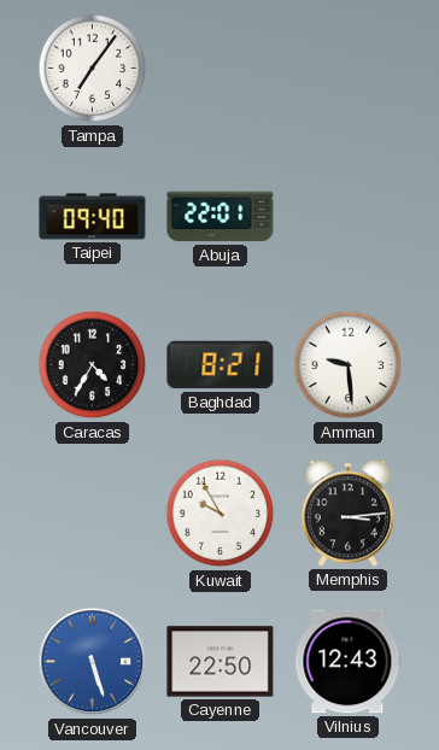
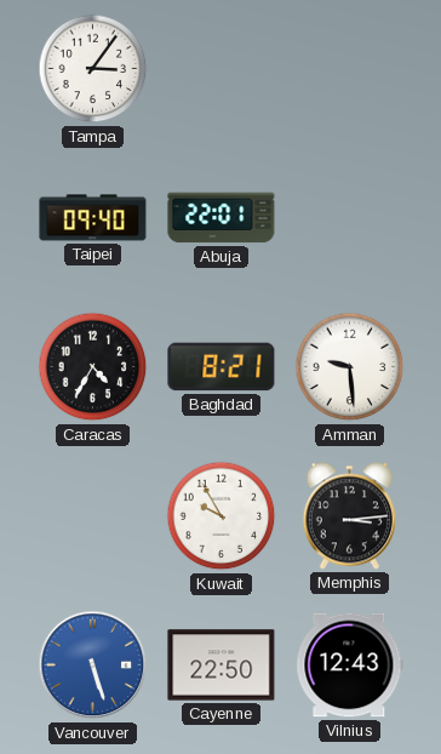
Tampa: 7:06 -> 3:06
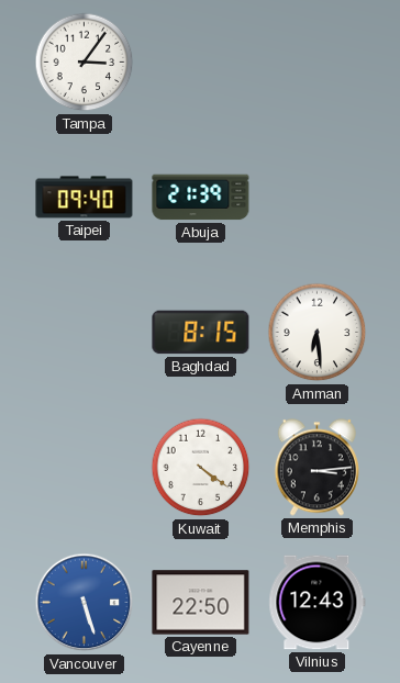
Abuja: 22:01 -> 21:39
Caracas: 4:35 -> none
Baghdad: 8:21 -> 8:15
Amman: 9:29 -> 6:29
Kuwait: 9:55 -> 4:21
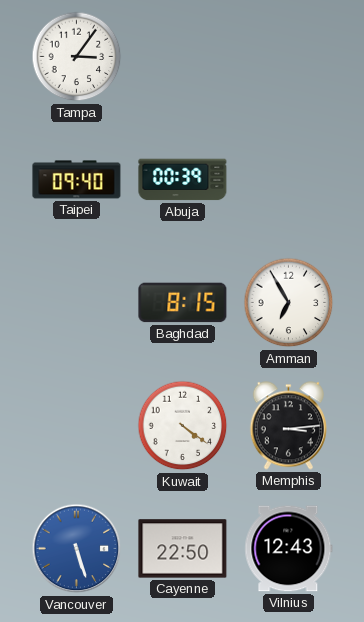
Abuja: 21:39 -> 00:39
Amman: 6:29 -> 6:55
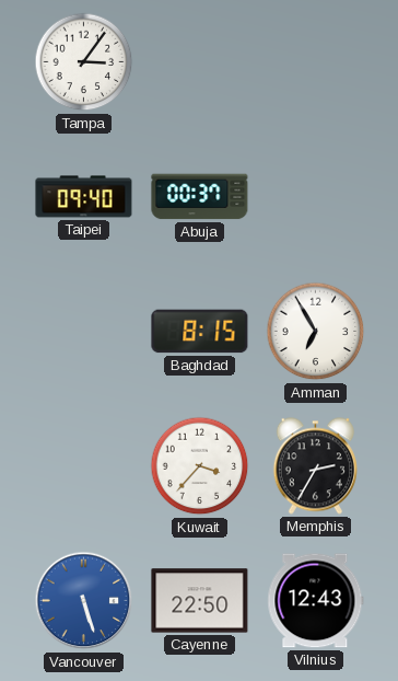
Abuja: 00:39 -> 00:37
Kuwait: 4:21 -> 3:37
Memphis: 3:14 -> 2:35
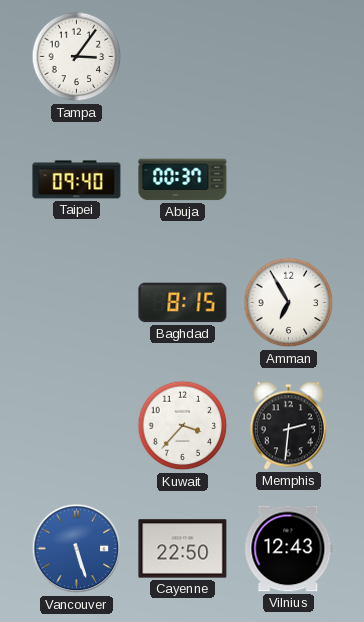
Memphis: 2:35 -> 2:31
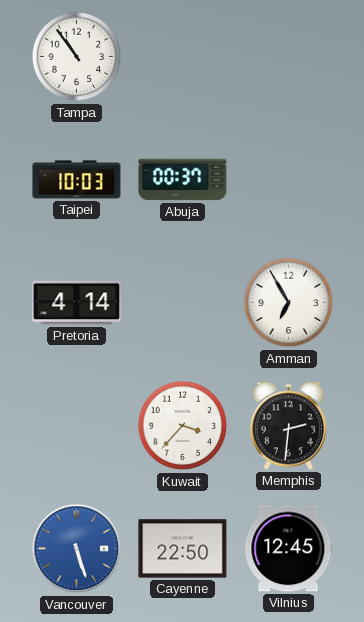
Tampa: 3:06 -> 10:54
Taipei: 09:40 -> 10:03
Pretoria: none -> 4:14
Baghdad: 8:15 -> none
Vilnius: 12:43 -> 12:45
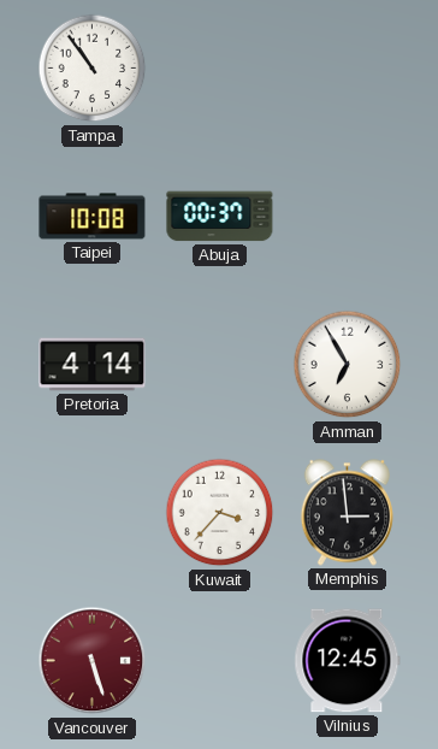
Taipei: 10:03 -> 10:08
Memphis: 2:31 -> 2:59
Vancouver dial: blue -> burgundy
Cayenne: 22:50 -> none
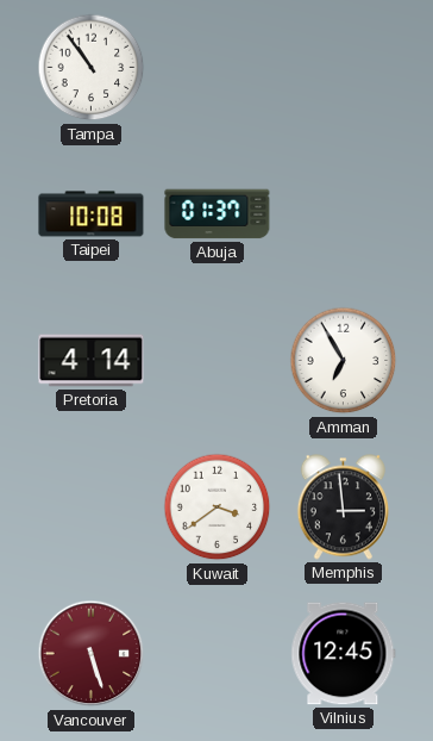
Abuja: 00:37 -> 01:37
Kuwait: 3:37 -> 3:39
